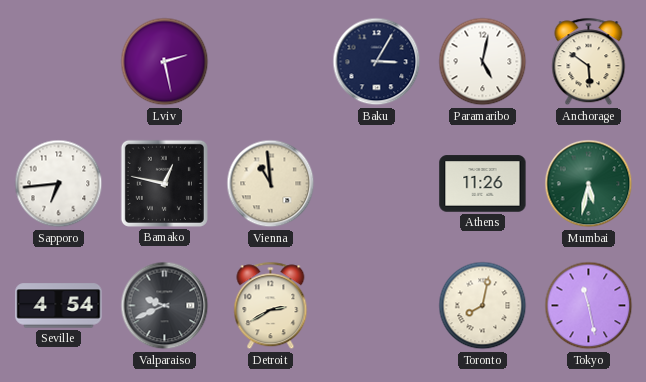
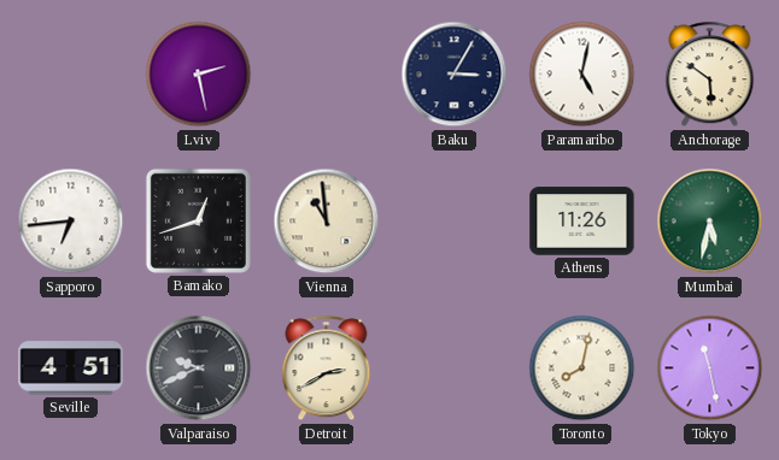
Bamako: 12:47 -> 12:42
Seville: 4:54 -> 4:51
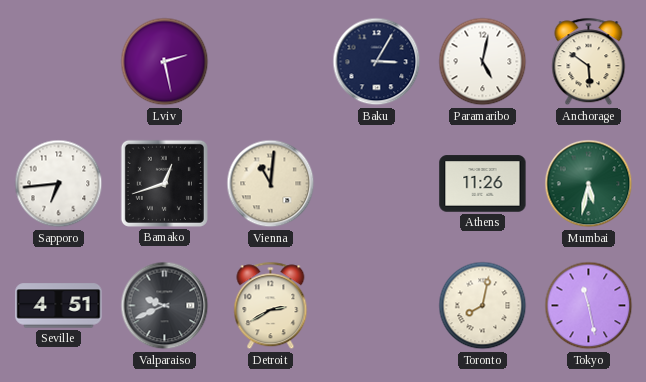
Vienna: 10:59 -> 11:01
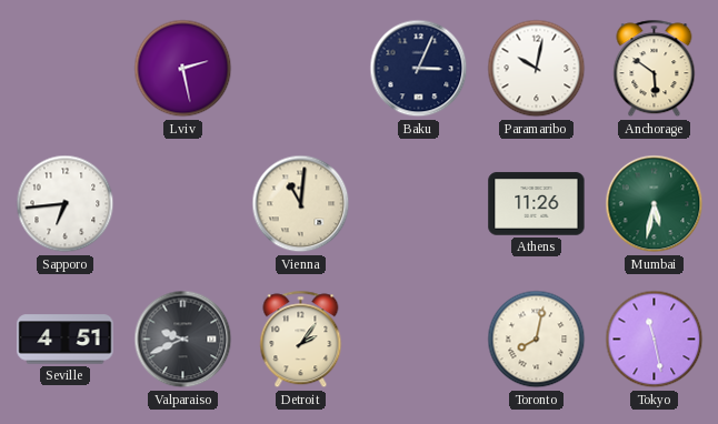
Baku: 3:05 -> 3:04
Paramaribo: 5:02 -> 10:02
Bamako: 12:42 -> none
Detroit: 2:40 -> 2:06
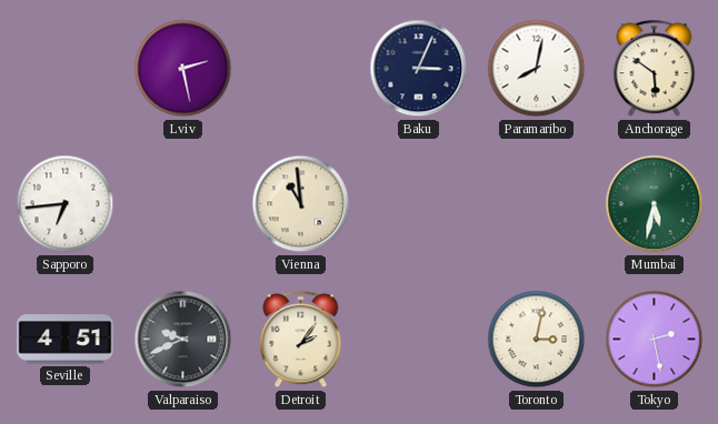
Paramaribo: 10:02 -> 8:02
Vienna: 11:01 -> 10:59
Athens: 11:26 -> none
Toronto: 8:02 -> 3:02
Tokyo: 11:28 -> 2:28
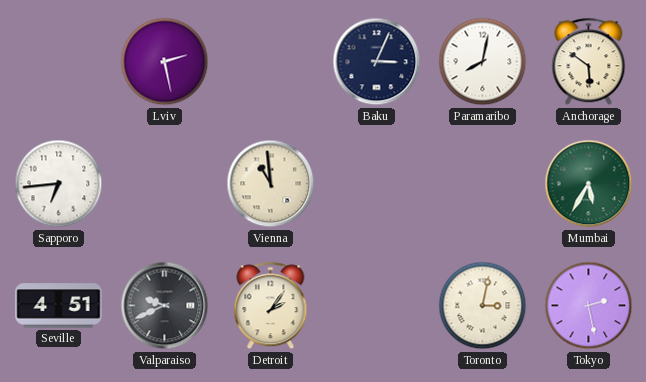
Mumbai: 5:32 -> 5:35
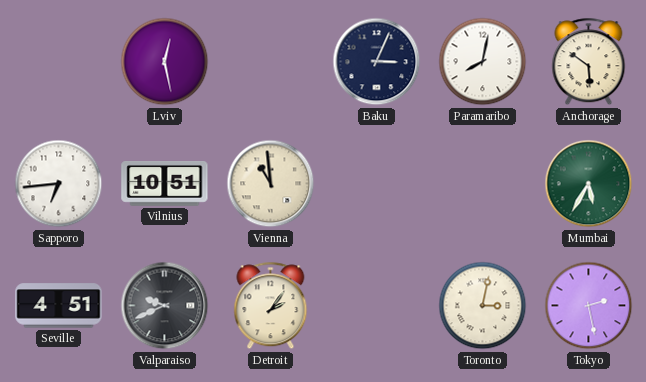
Lviv: 2:28 -> 12:28
Vilnius: none -> 10:51
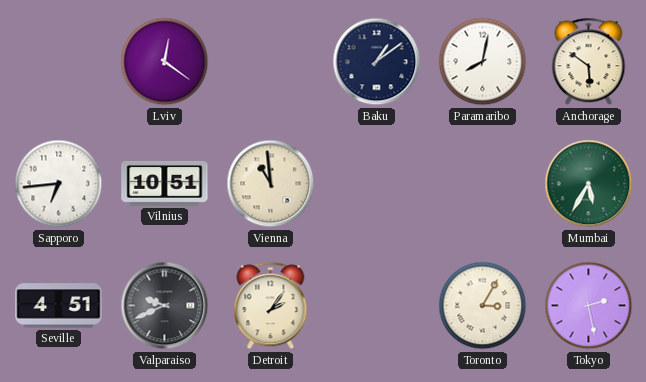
Lviv: 12:28 -> 12:21
Baku: 3:04 -> 1:09
Toronto: 3:02 -> 3:05
